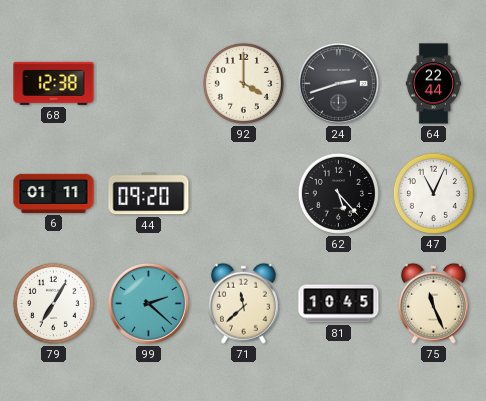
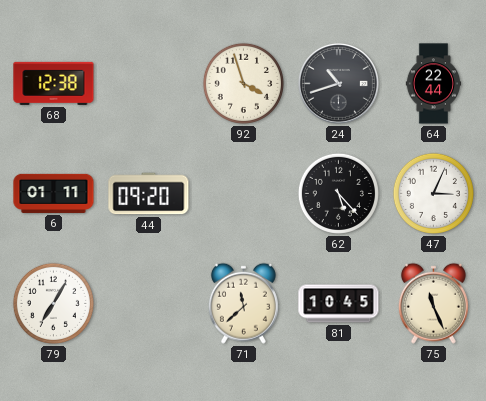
92: 4:00 -> 3:57
24: 2:42 -> 10:42
47: 11:04 -> 3:04
99: 2:22 -> none
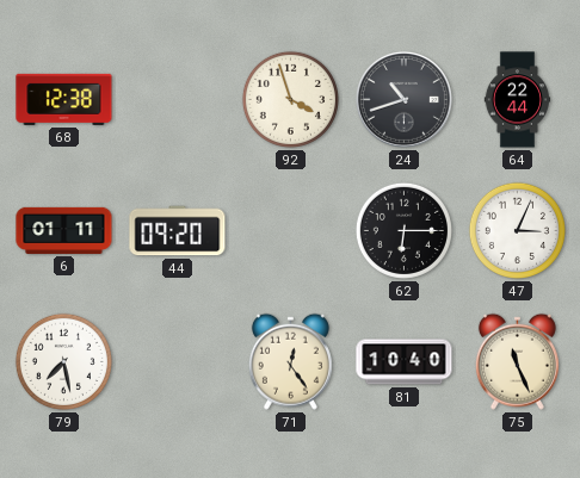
62: 5:23 -> 6:15
79: 7:05 -> 7:28
71: 11:38 -> 12:24
81: 10:45 -> 10:40
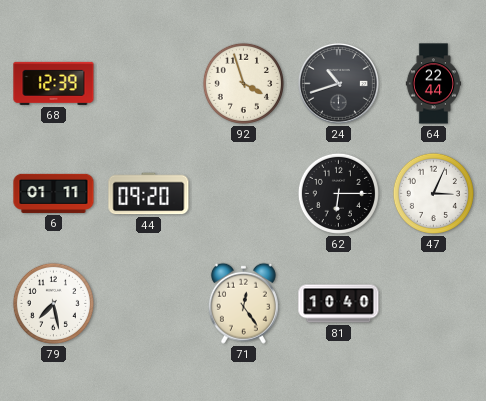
68: 12:38 -> 12:39
75: 11:26 -> none
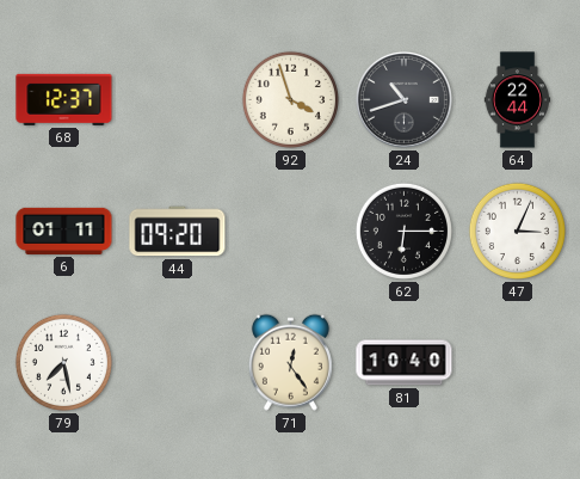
68: 12:39 -> 12:37
